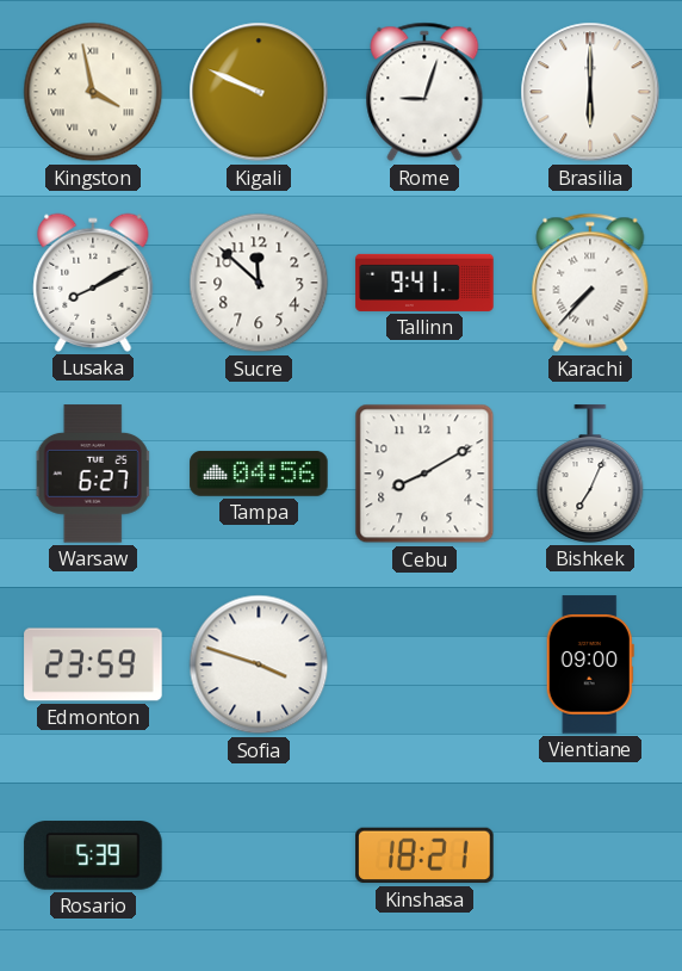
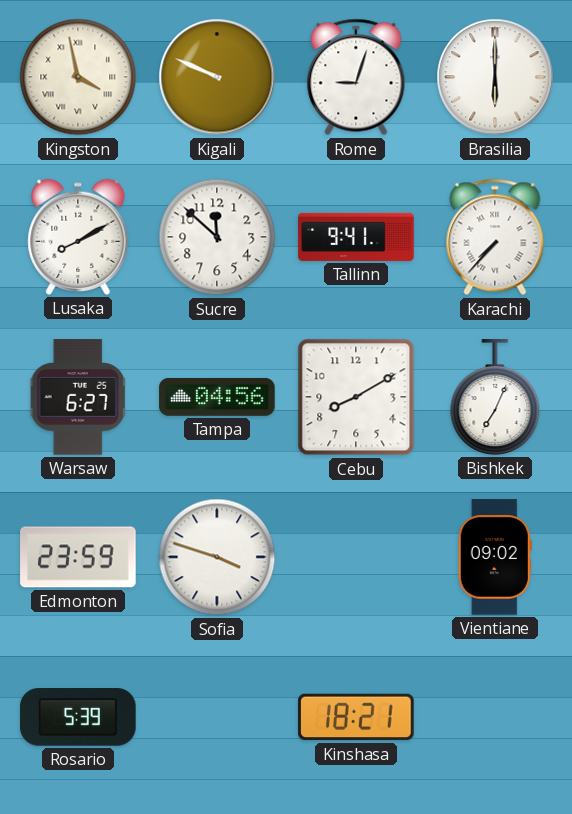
Vientiane: 09:00 -> 09:02
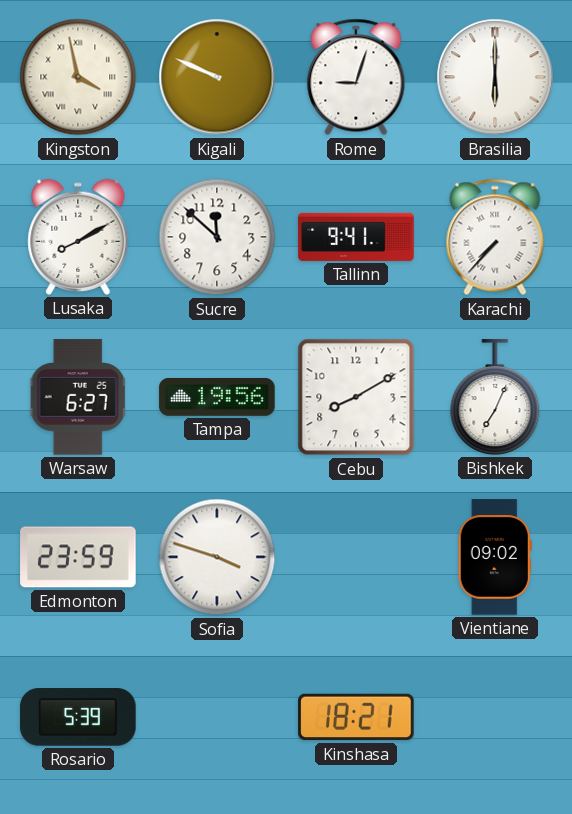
Tampa: 04:56 -> 19:56
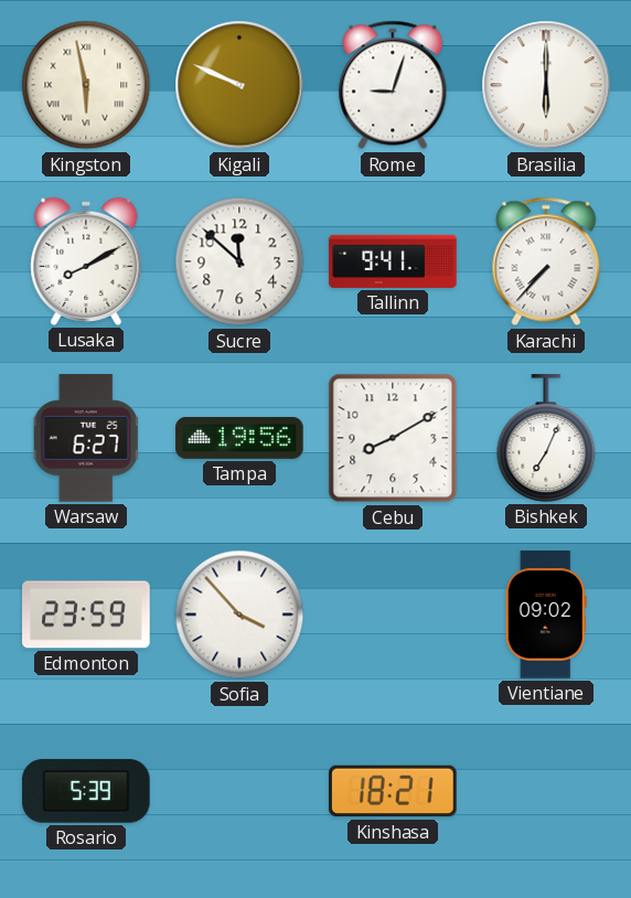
Kingston: 3:58 -> 5:58
Sofia: 3:48 -> 3:53
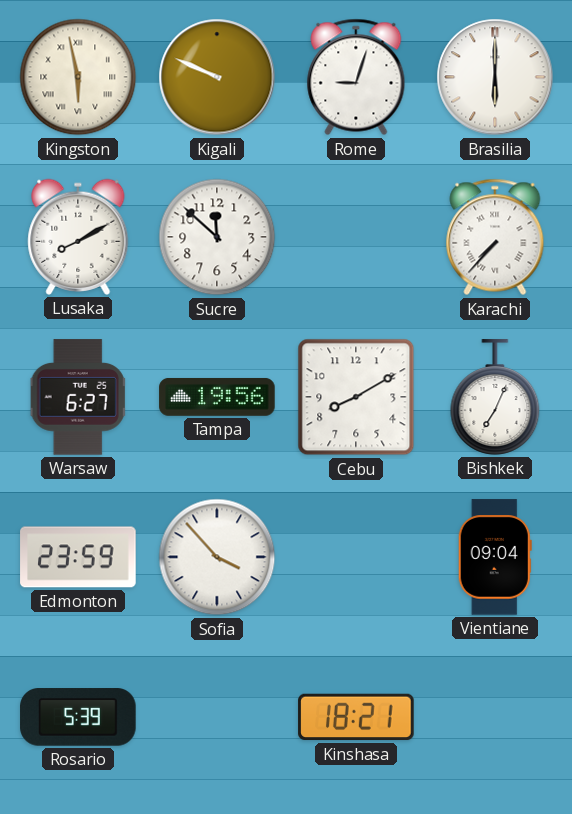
Tallinn: 9:41 -> none
Vientiane: 09:02 -> 09:04
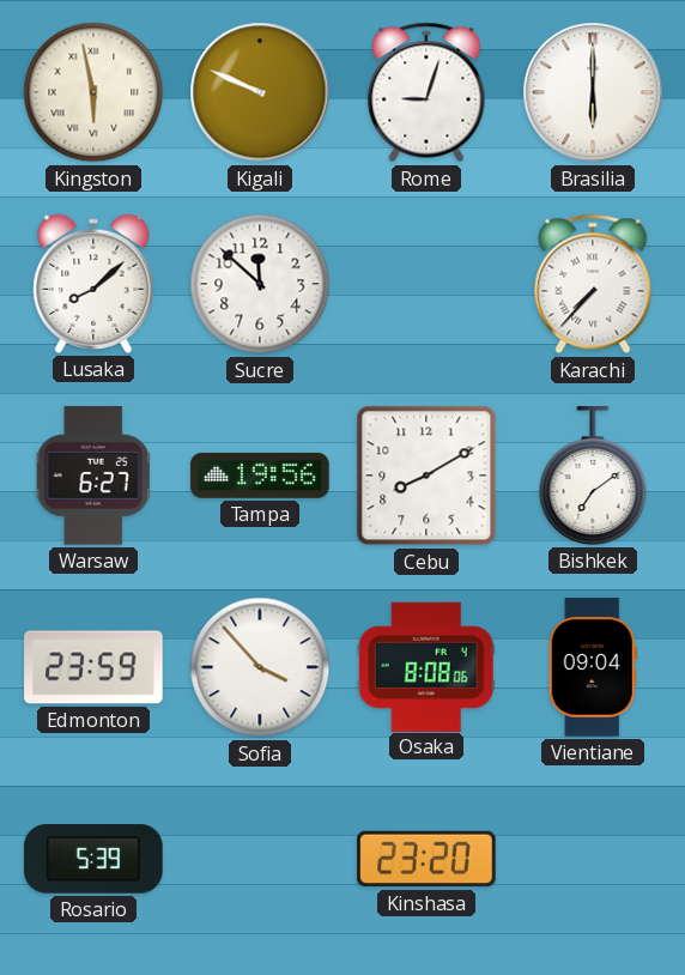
Lusaka: 8:10 -> 8:08
Bishkek: 7:04 -> 7:09
Osaka: none -> 8:08
Kinshasa: 18:21 -> 23:20
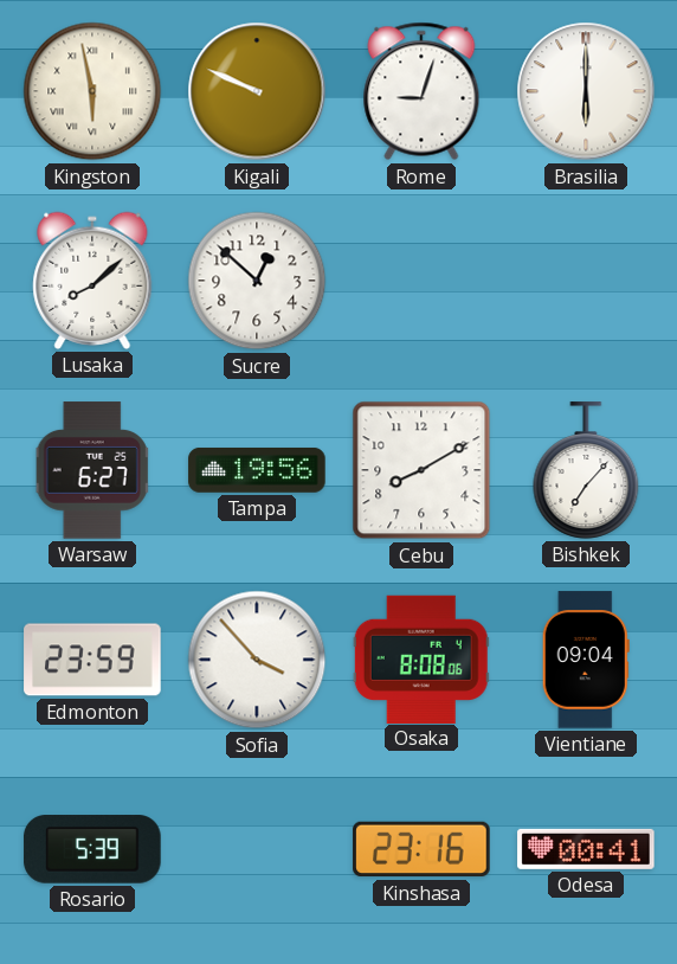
Sucre: 11:52 -> 12:52
Karachi: 7:37 -> none
Bishkek: 7:09 -> 7:07
Kinshasa: 23:20 -> 23:16
Odesa: none -> 00:41
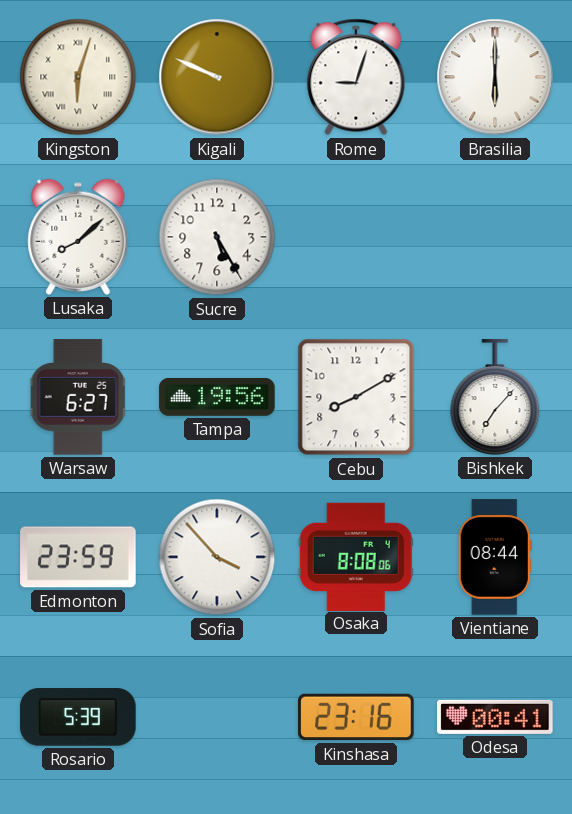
Kingston: 5:58 -> 6:03
Sucre: 12:52 -> 5:25
Vientiane: 09:04 -> 08:44
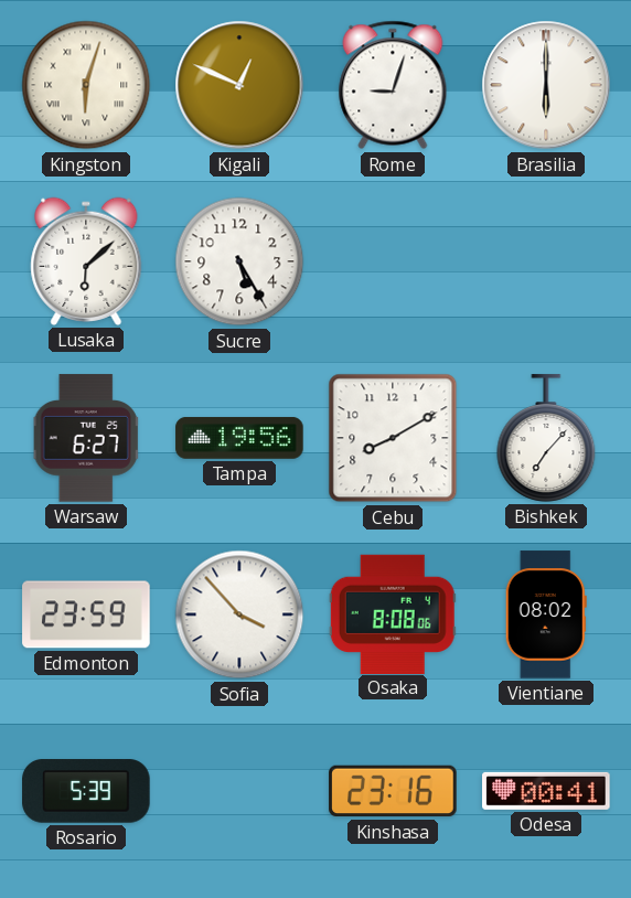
Kigali: 9:49 -> 12:49
Lusaka: 8:08 -> 6:08
Vientiane: 08:44 -> 08:02
